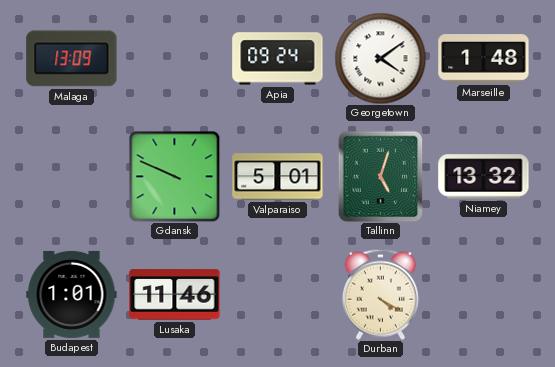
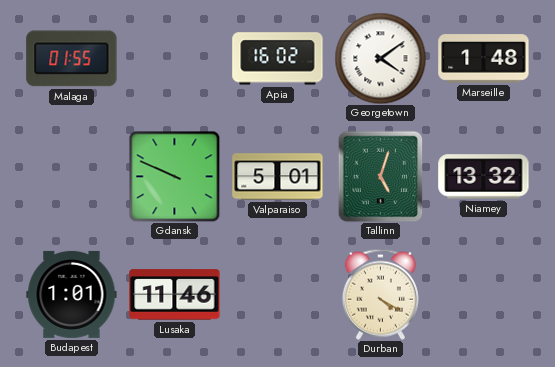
Malaga: 13:09 -> 01:55
Apia: 09:24 -> 16:02
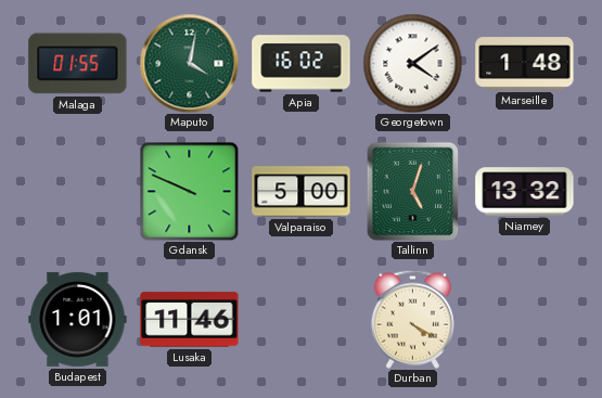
Maputo: none -> 4:02
Valparaiso: 5:01 -> 5:00
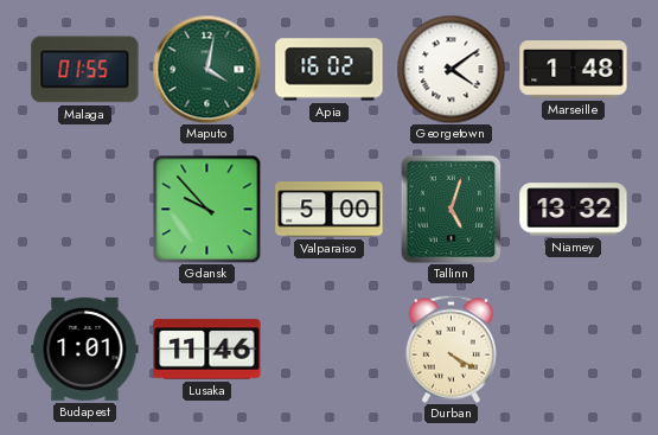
Gdansk: 9:49 -> 9:53
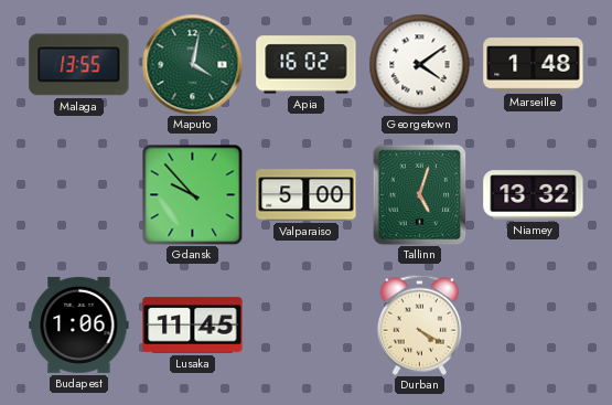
Malaga: 01:55 -> 13:55
Budapest: 1:01 -> 1:06
Lusaka: 11:46 -> 11:45
